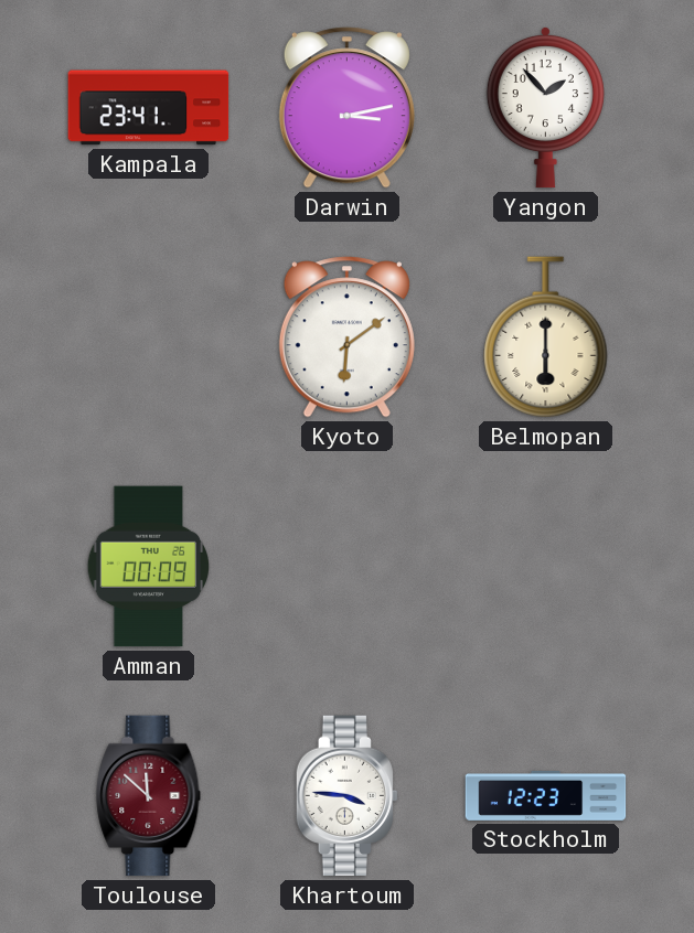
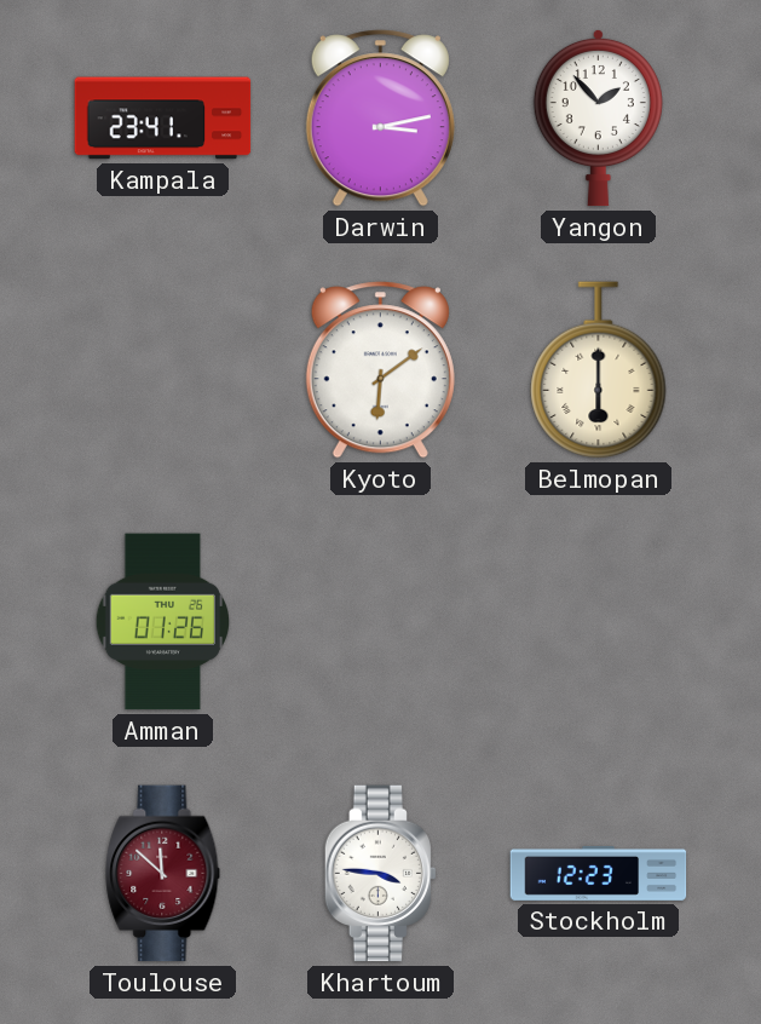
Amman: 00:09 -> 01:26
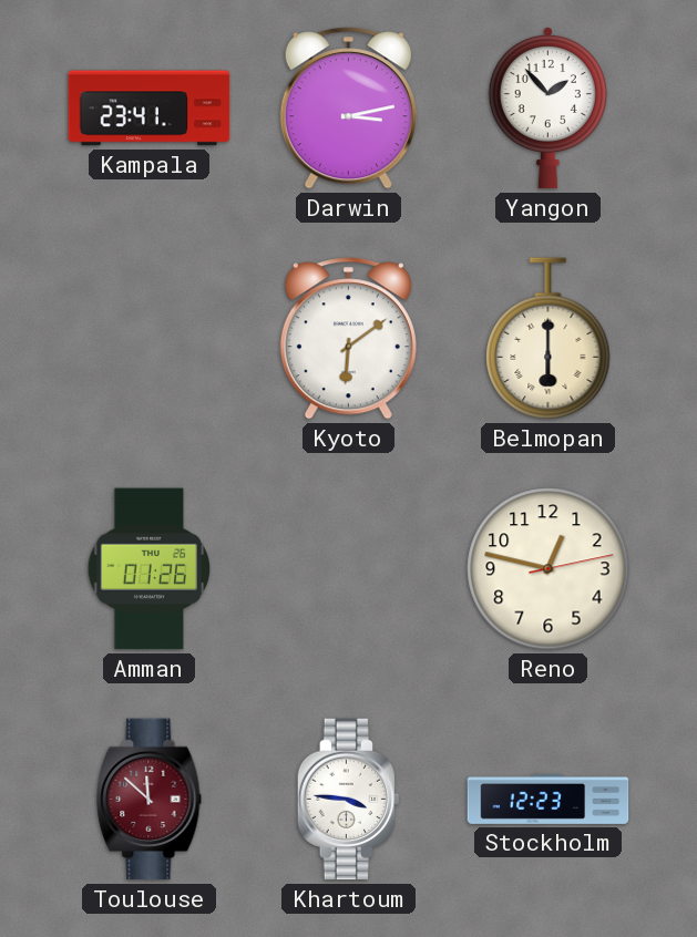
Reno: none -> 12:47
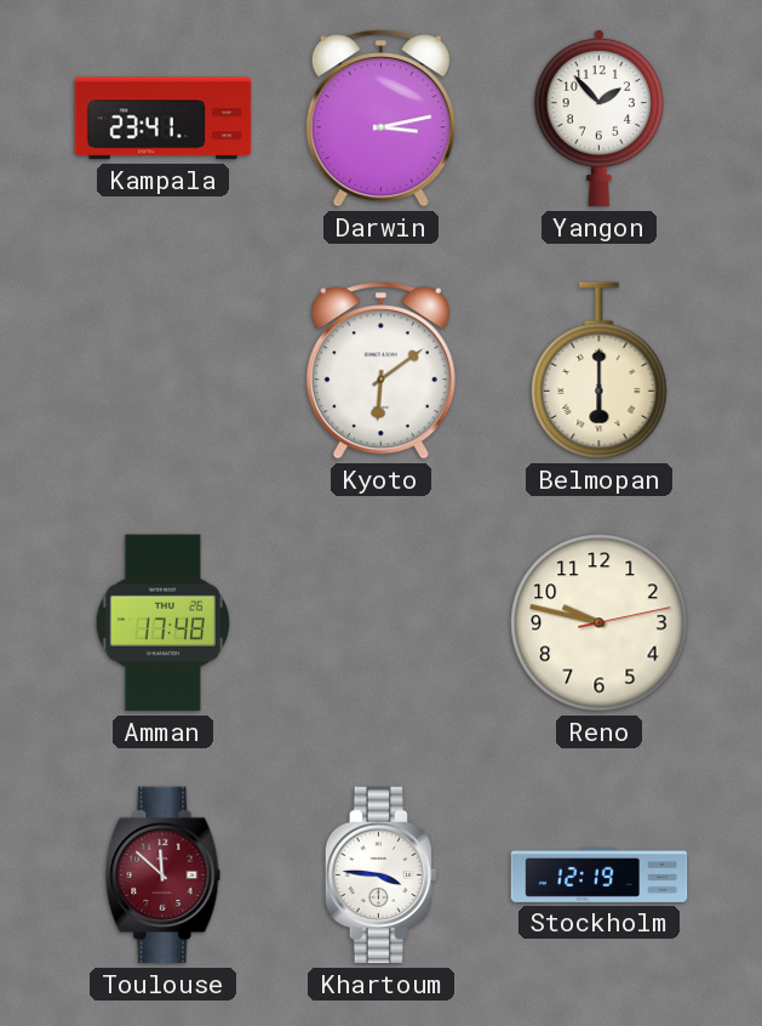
Amman: 01:26 -> 17:48
Reno: 12:47 -> 9:47
Stockholm: 12:23 -> 12:19
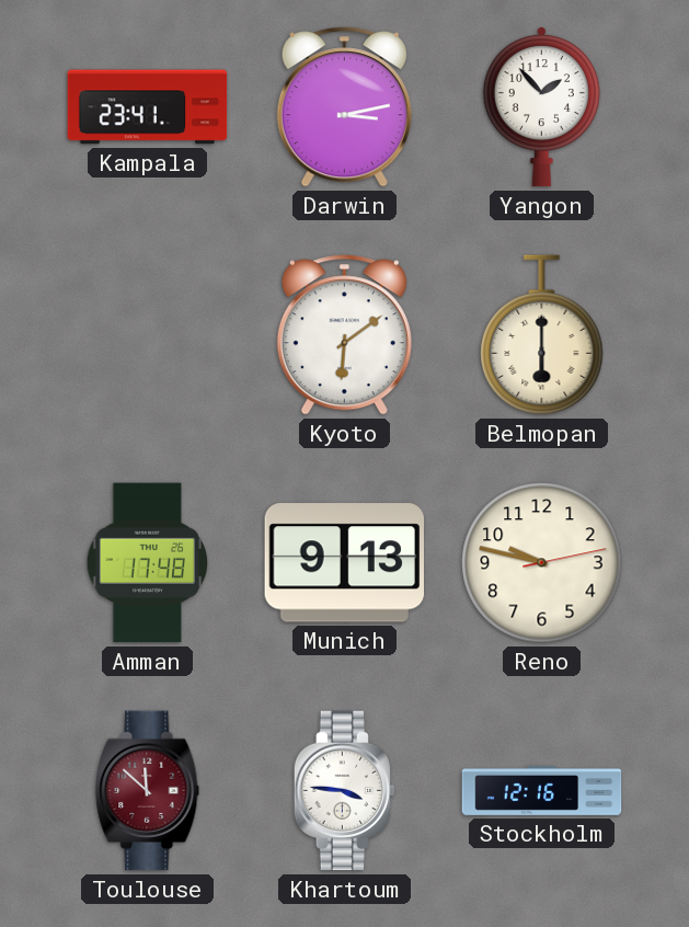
Munich: none -> 9:13
Stockholm: 12:19 -> 12:16
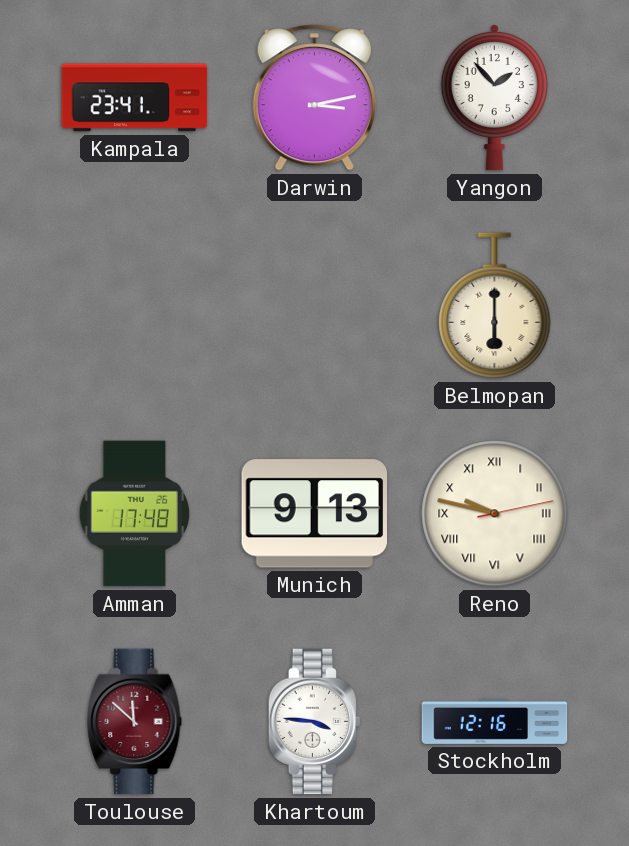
Kyoto: 6:09 -> none
Reno numerals: Arabic -> Roman
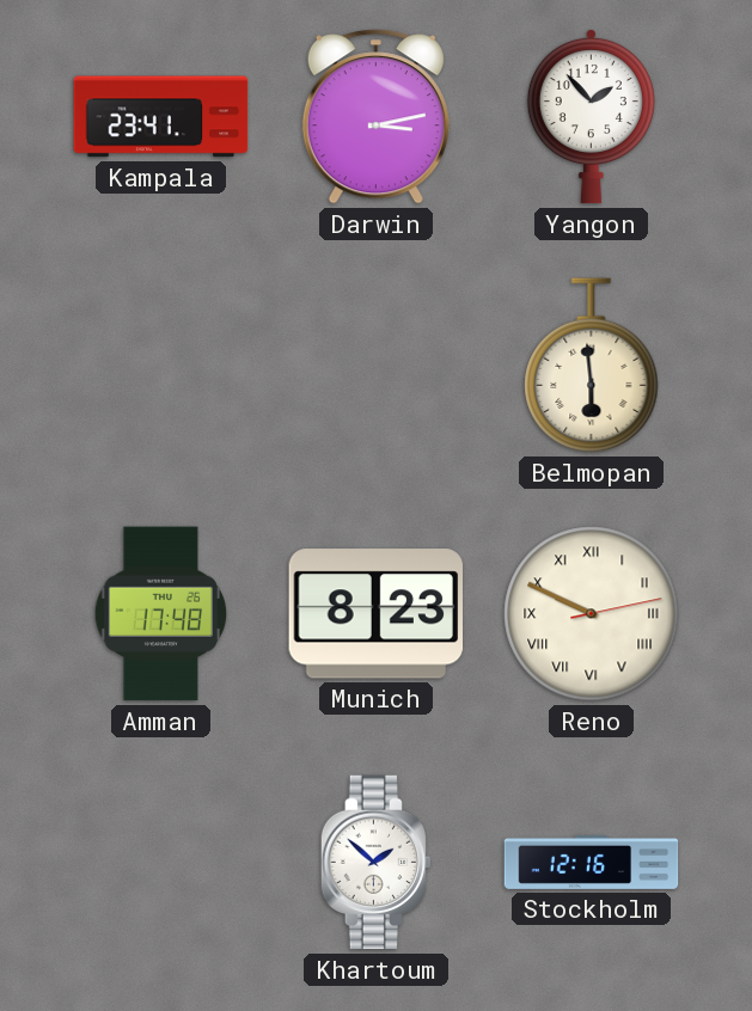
Belmopan: 6:00 -> 5:59
Munich: 9:13 -> 8:23
Reno: 9:47 -> 9:49
Toulouse: 11:52 -> none
Khartoum: 3:46 -> 1:52
